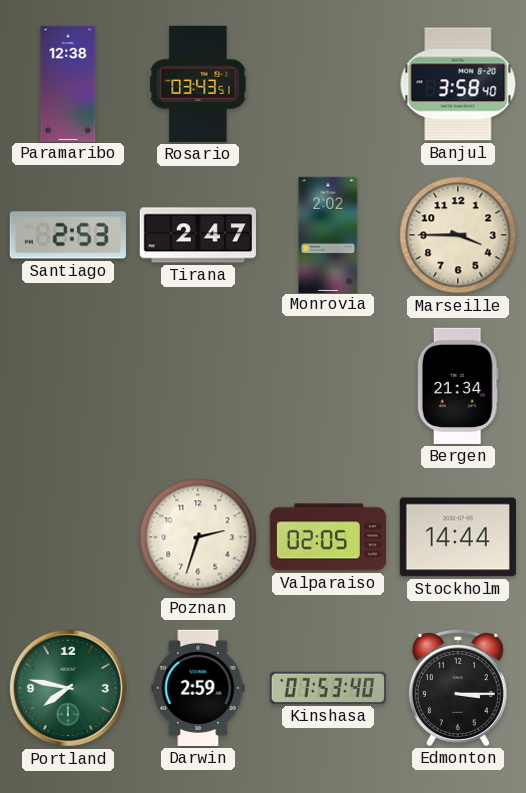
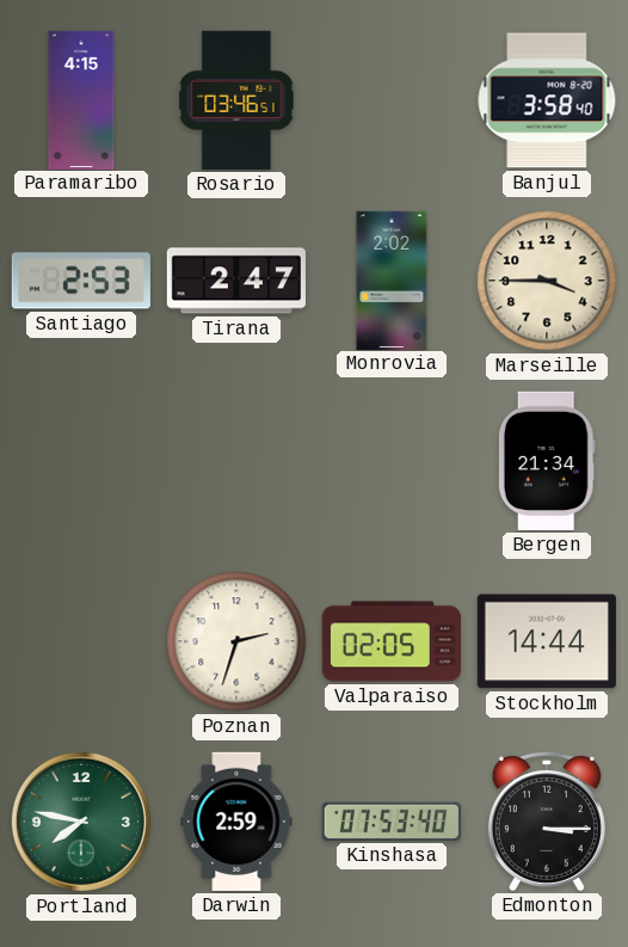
Paramaribo: 12:38 -> 4:15
Rosario: 03:43 -> 03:46
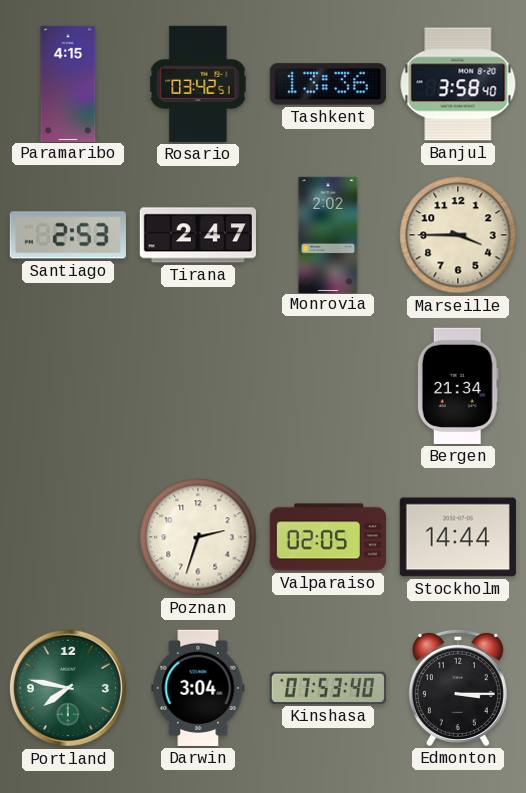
Rosario: 03:46 -> 03:42
Tashkent: none -> 13:36
Darwin: 2:59 -> 3:04
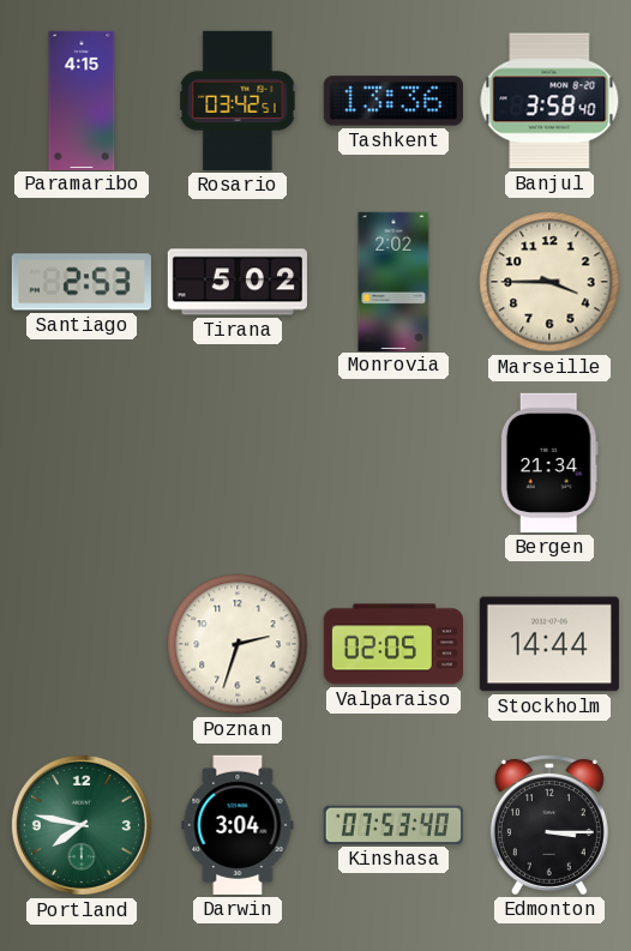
Tirana: 2:47 -> 5:02
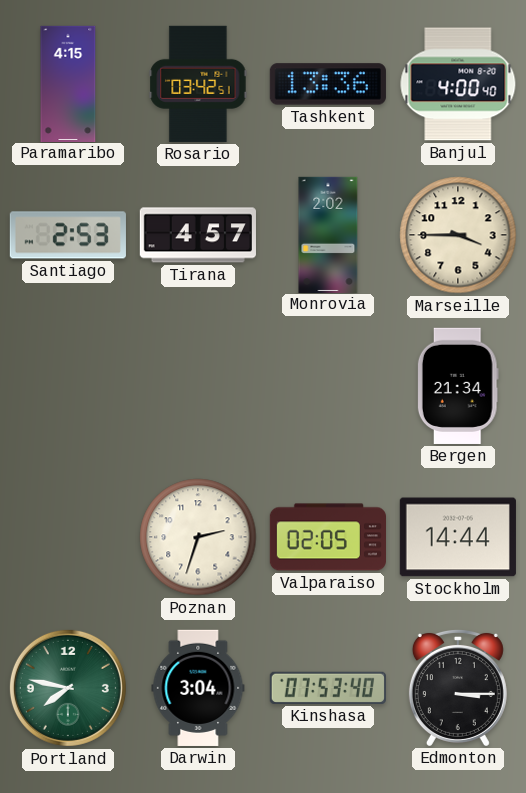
Banjul: 3:58 -> 4:00
Tirana: 5:02 -> 4:57
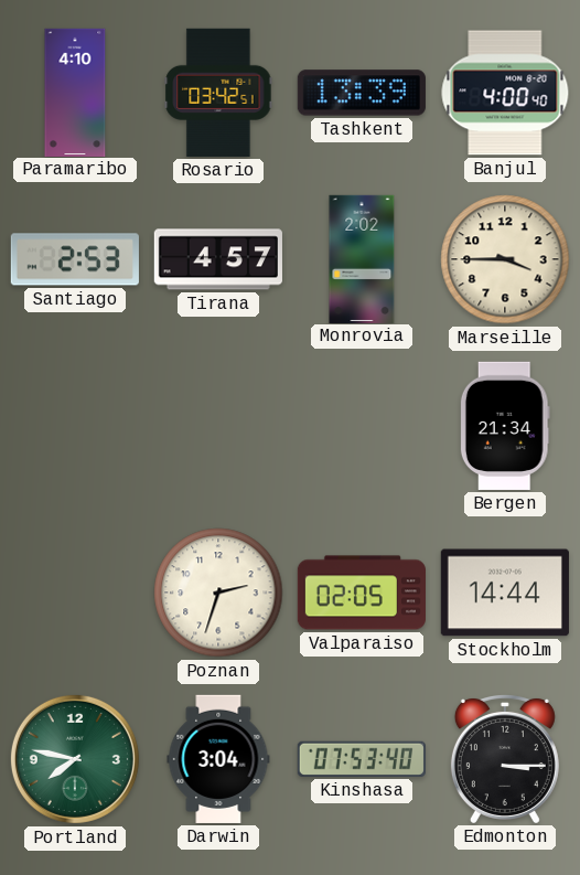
Paramaribo: 4:15 -> 4:10
Tashkent: 13:36 -> 13:39
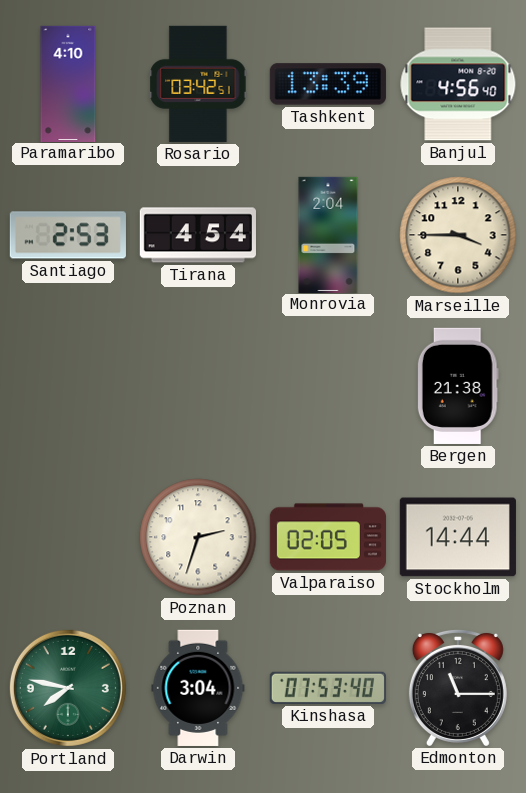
Banjul: 4:00 -> 4:56
Tirana: 4:57 -> 4:54
Monrovia: 2:02 -> 2:04
Bergen: 21:34 -> 21:38
Edmonton: 3:15 -> 11:15
